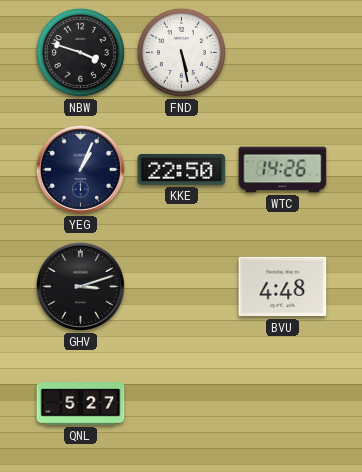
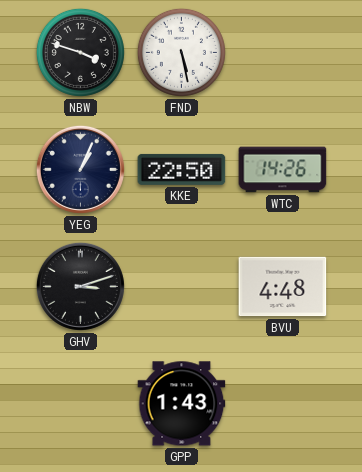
QNL: 5:27 -> none
GPP: none -> 1:43
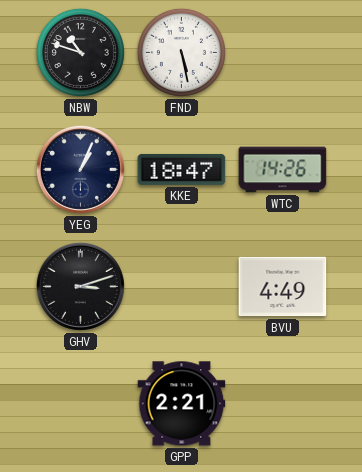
NBW: 3:48 -> 10:48
KKE: 22:50 -> 18:47
BVU: 4:48 -> 4:49
GPP: 1:43 -> 2:21
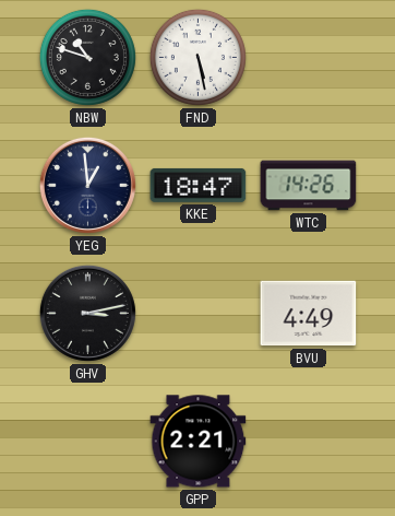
YEG: 1:04 -> 12:59
GHV: 3:12 -> 3:13
